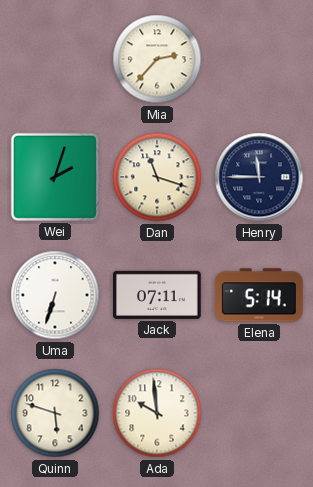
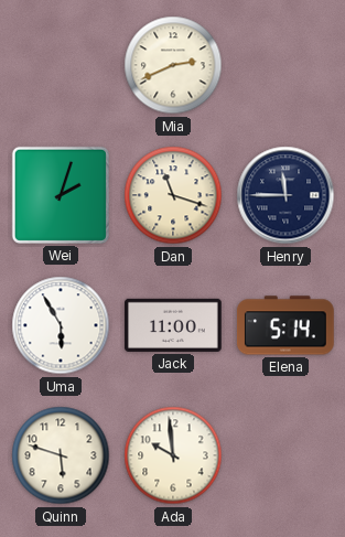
Mia: 2:37 -> 2:41
Uma: 6:33 -> 5:55
Jack: 07:11 -> 11:00
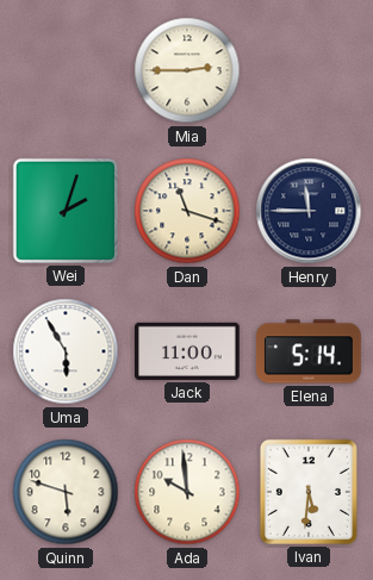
Mia: 2:41 -> 2:45
Ivan: none -> 5:31
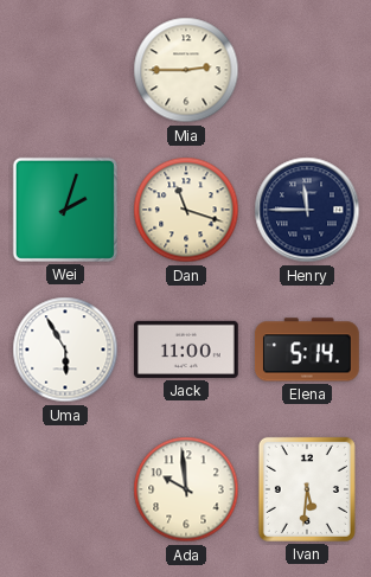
Quinn: 5:48 -> none
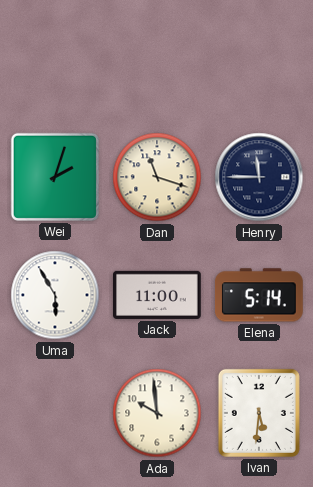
Mia: 2:45 -> none
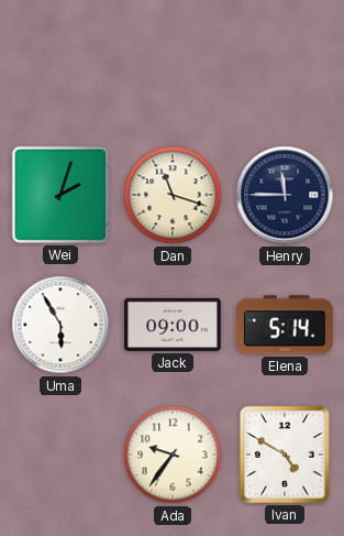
Jack: 11:00 -> 09:00
Ada: 9:59 -> 9:36
Ivan: 5:31 -> 4:50
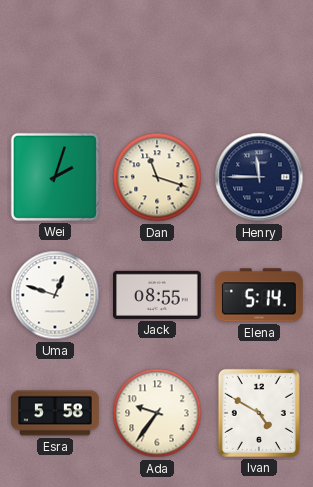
Uma: 5:55 -> 12:48
Jack: 09:00 -> 08:55
Esra: none -> 5:58
